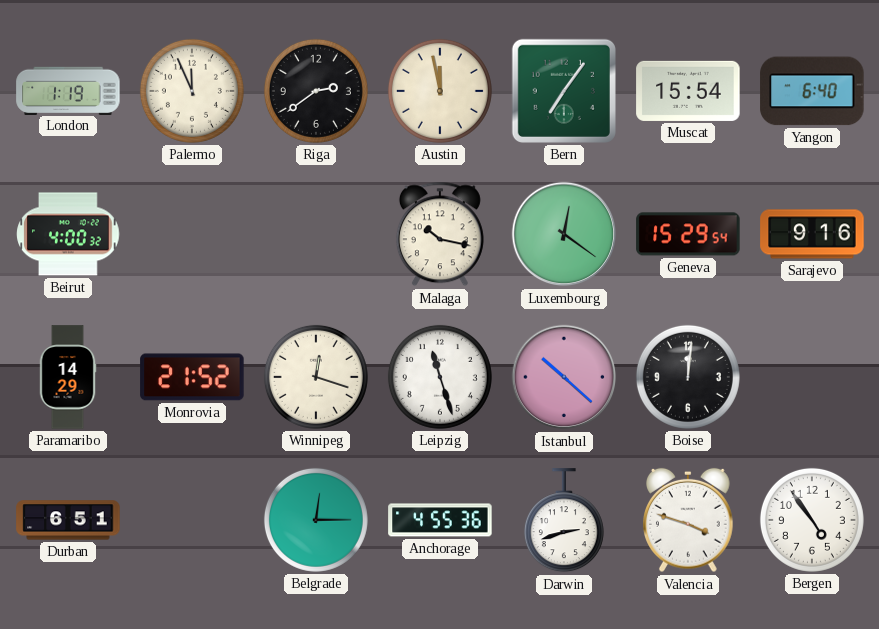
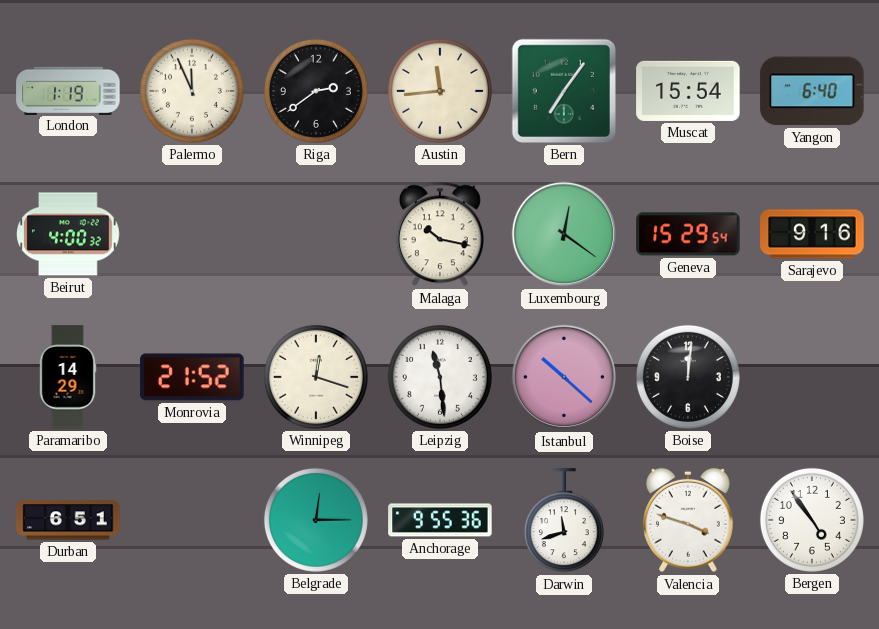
Austin: 11:58 -> 11:44
Leipzig: 11:27 -> 11:29
Anchorage: 4:55 -> 9:55
Darwin: 2:42 -> 11:42
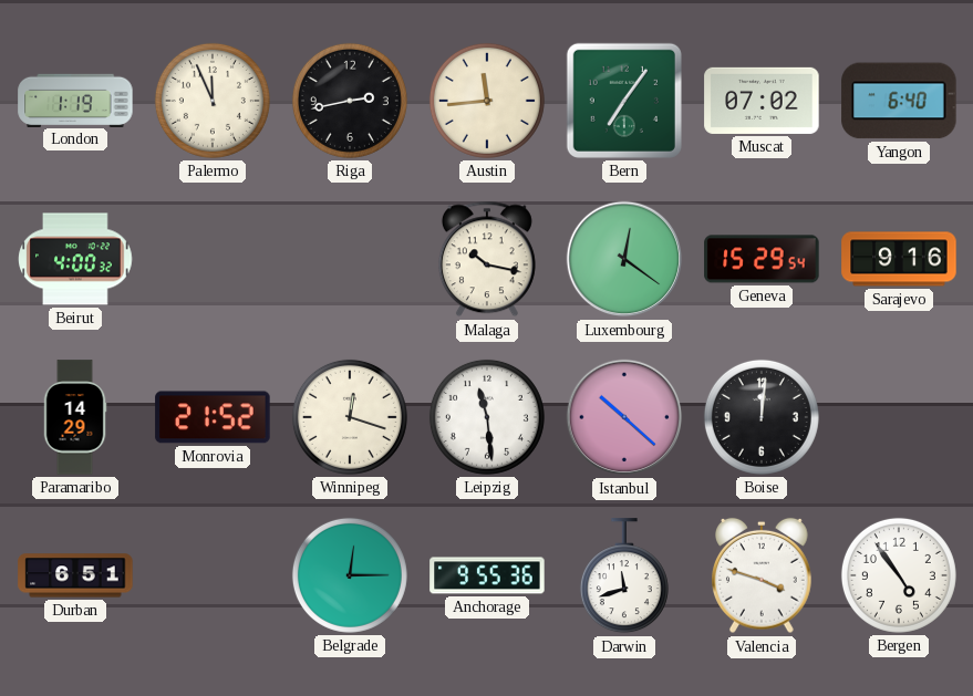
Riga: 2:39 -> 2:43
Muscat: 15:54 -> 07:02
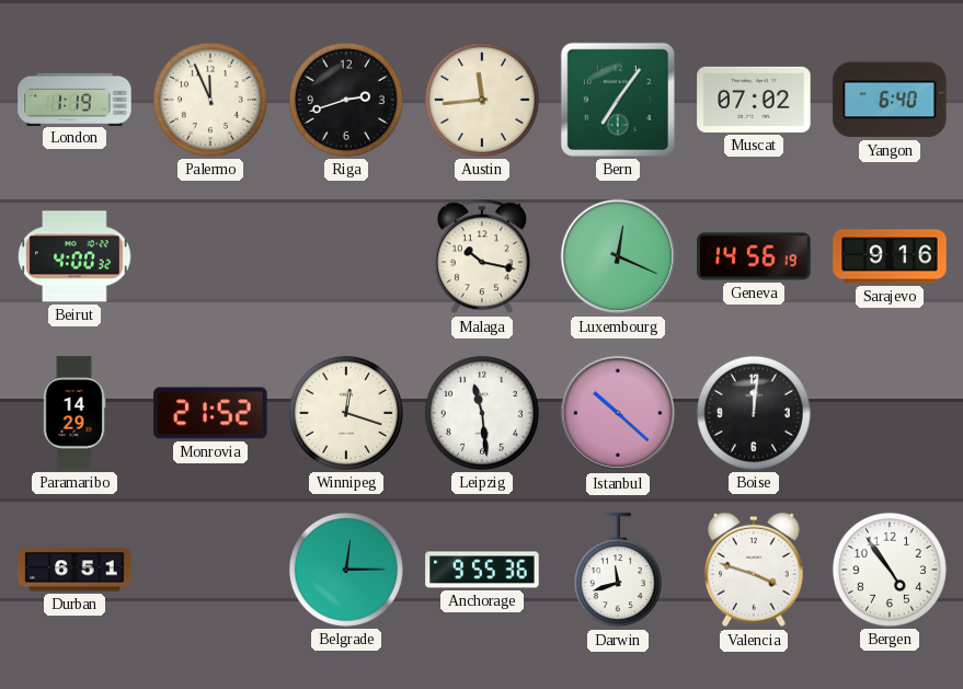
Riga: 2:43 -> 2:42
Luxembourg: 12:21 -> 12:19
Geneva: 15:29 -> 14:56
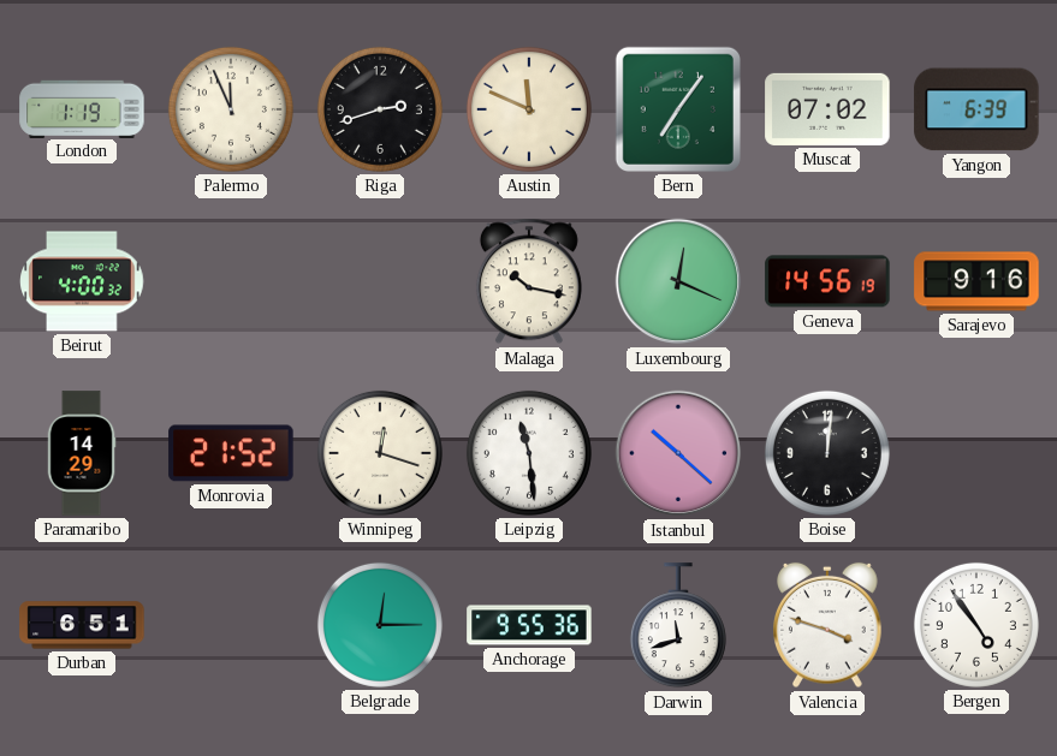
Austin: 11:44 -> 11:49
Yangon: 6:40 -> 6:39
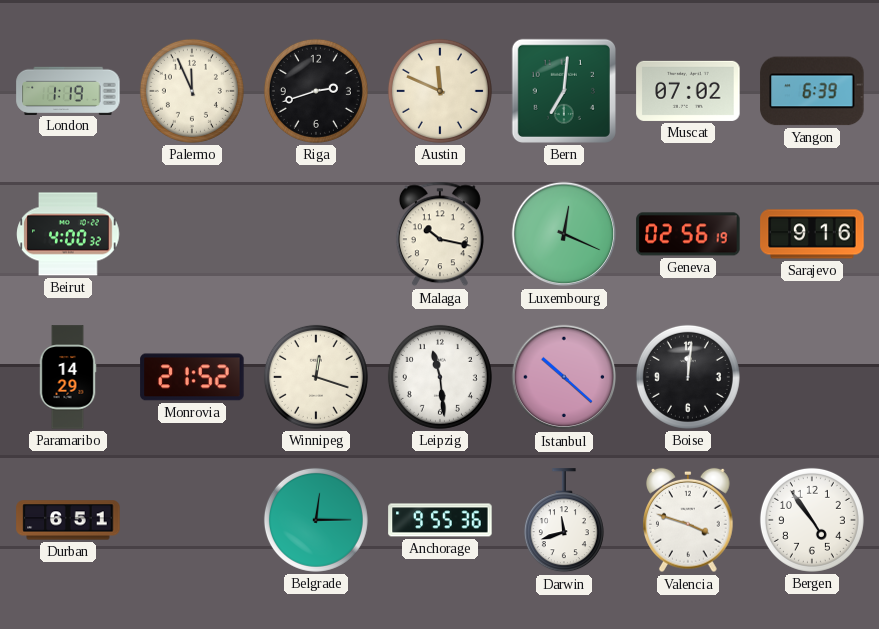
Bern: 7:06 -> 7:01
Geneva: 14:56 -> 02:56
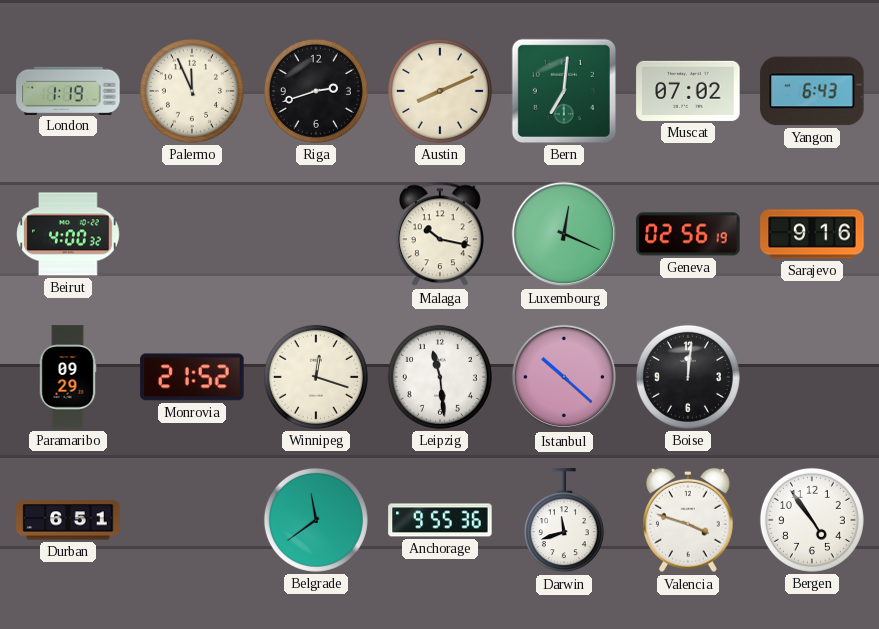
Austin: 11:49 -> 8:11
Yangon: 6:39 -> 6:43
Paramaribo: 14:29 -> 09:29
Belgrade: 12:15 -> 11:39
